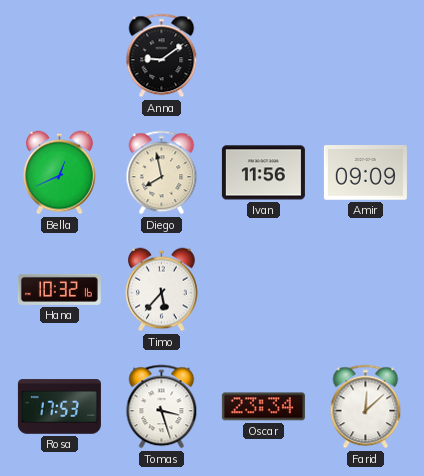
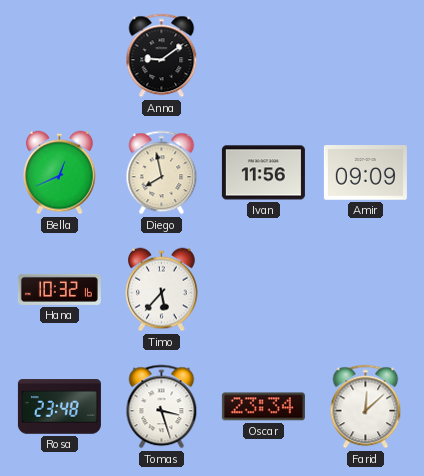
Rosa: 17:53 -> 23:48
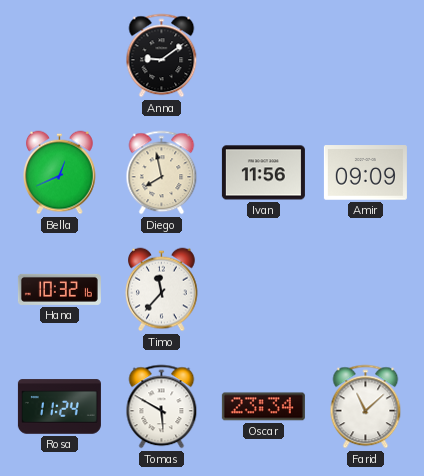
Timo: 5:37 -> 11:37
Rosa: 23:48 -> 11:24
Tomas: 3:27 -> 5:50
Farid: 12:08 -> 11:08
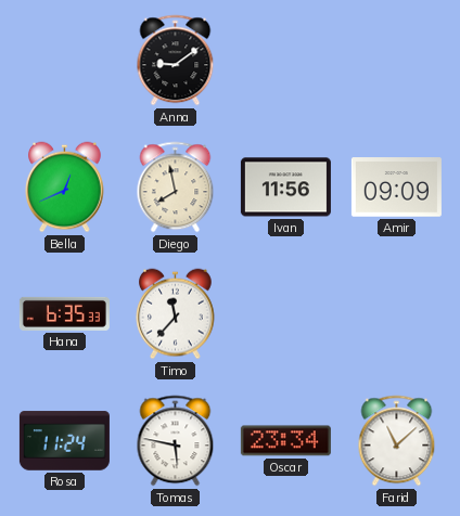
Hana: 10:32 -> 6:35
Tomas: 5:50 -> 5:47
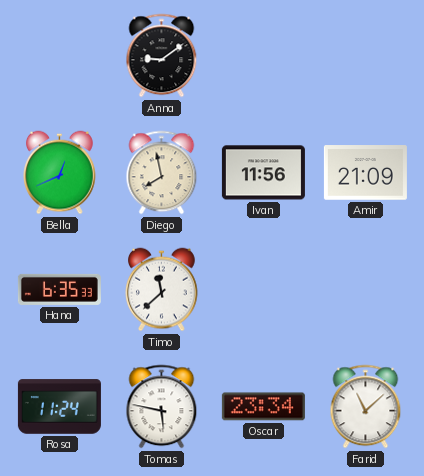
Amir: 09:09 -> 21:09
Timo: 11:37 -> 11:38
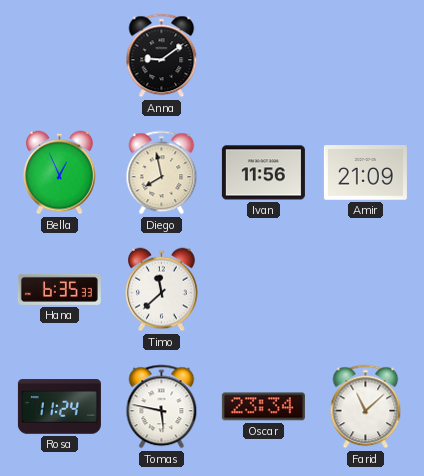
Bella: 12:41 -> 12:56
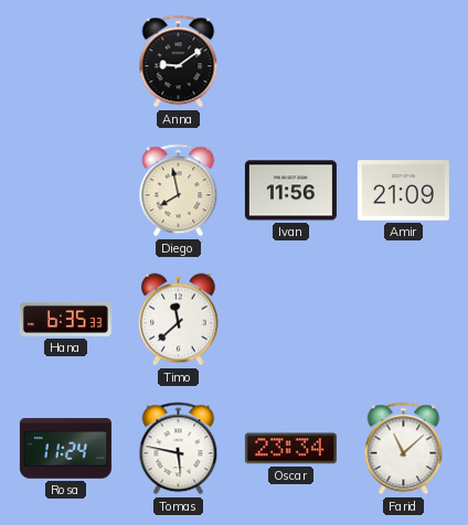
Bella: 12:56 -> none
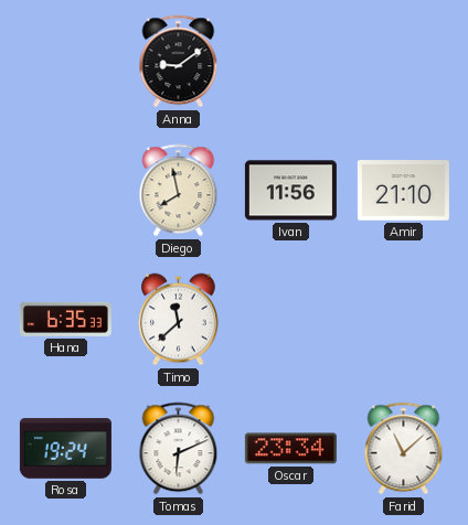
Amir: 21:09 -> 21:10
Rosa: 11:24 -> 19:24
Tomas: 5:47 -> 6:11
